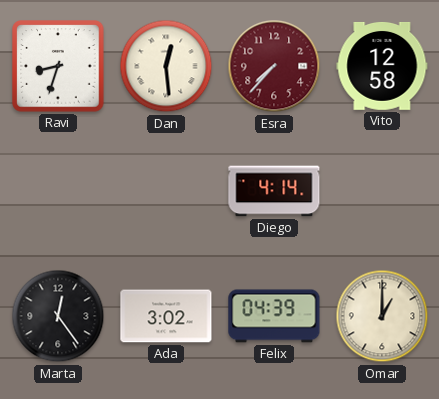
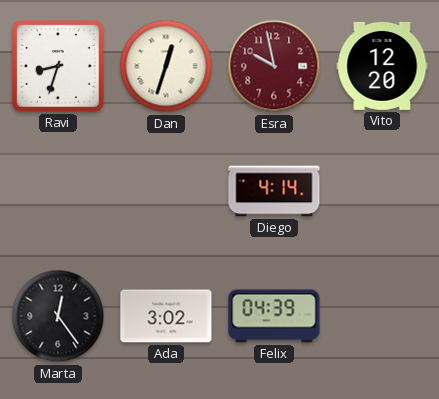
Dan: 12:29 -> 12:33
Esra: 7:37 -> 9:58
Vito: 12:58 -> 12:20
Omar: 1:00 -> none
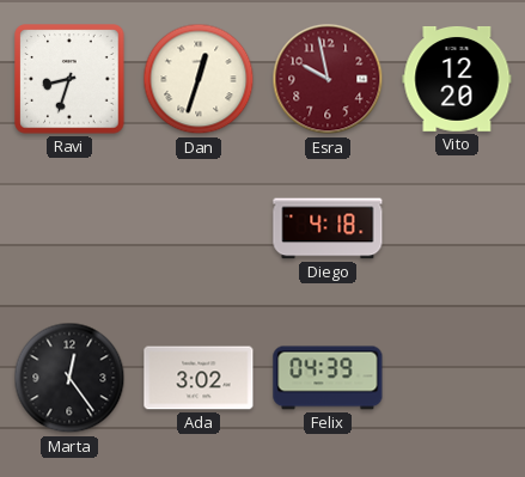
Diego: 4:14 -> 4:18
